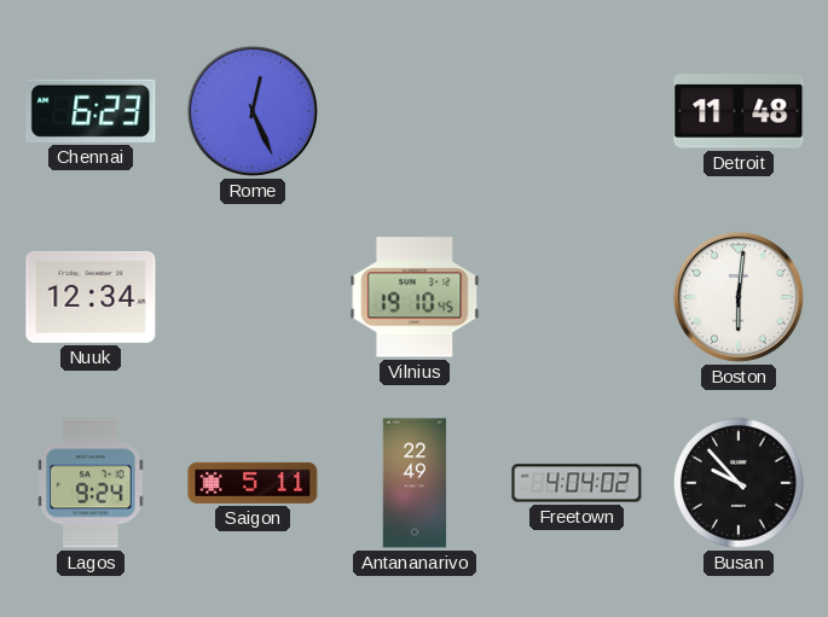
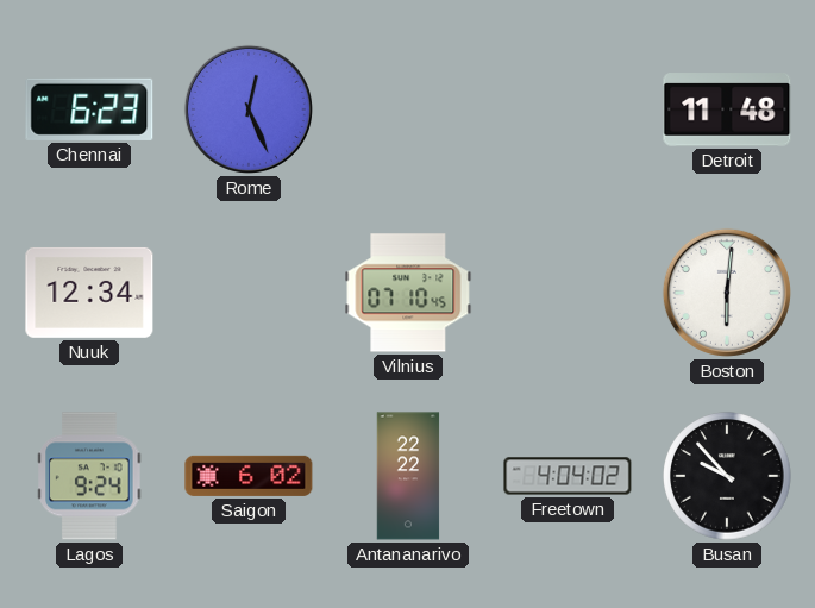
Vilnius: 19:10 -> 07:10
Saigon: 5:11 -> 6:02
Antananarivo: 22:49 -> 22:22
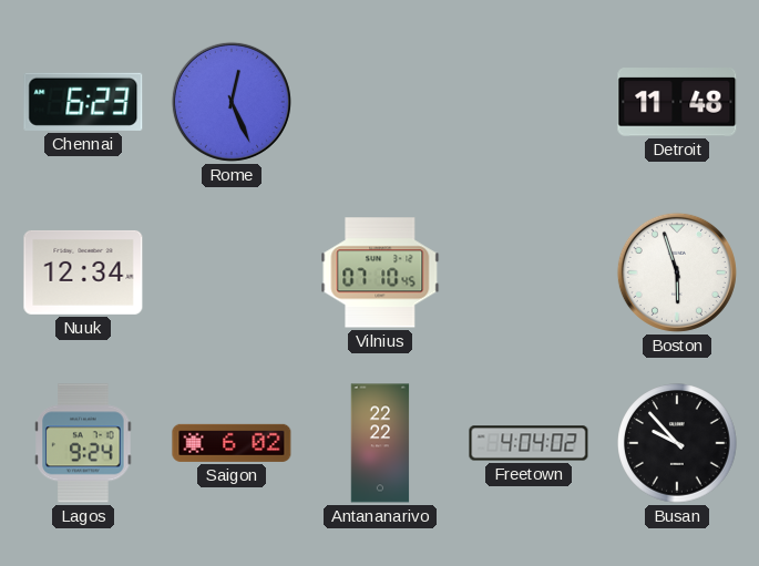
Boston: 6:01 -> 5:57
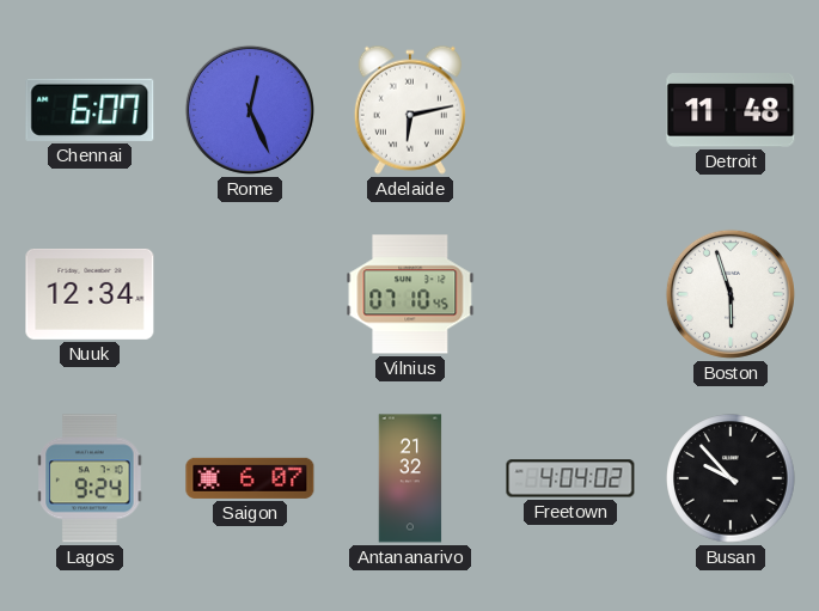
Chennai: 6:23 -> 6:07
Adelaide: none -> 6:13
Saigon: 6:02 -> 6:07
Antananarivo: 22:22 -> 21:32
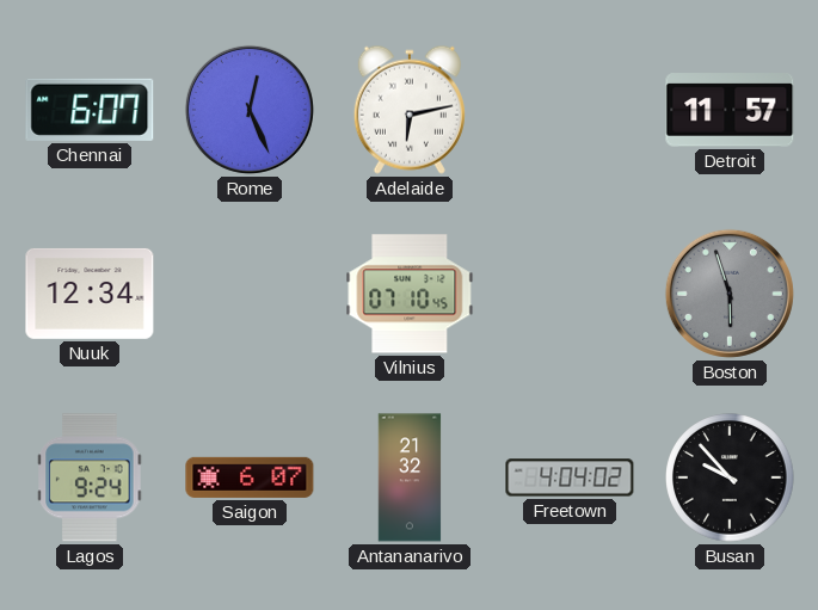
Detroit: 11:48 -> 11:57
Boston dial: white -> grey
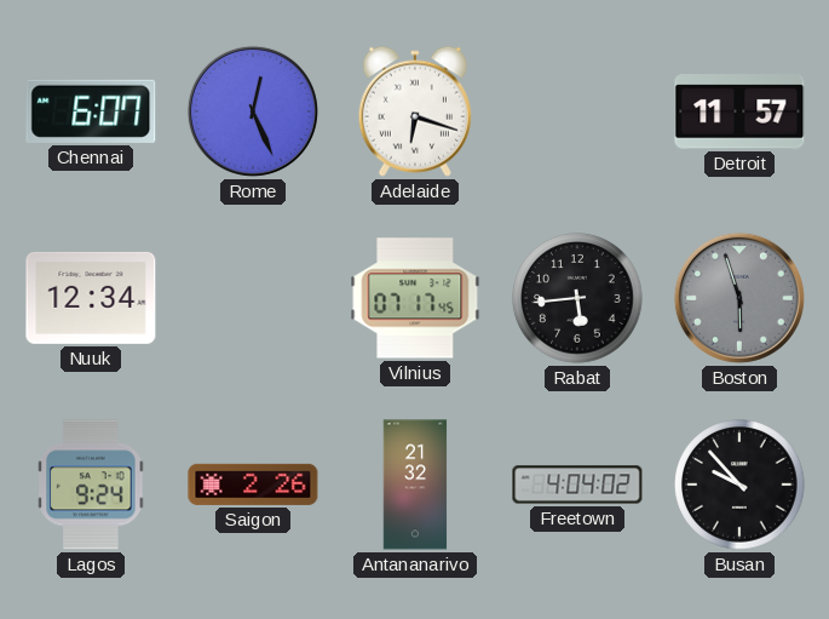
Adelaide: 6:13 -> 6:18
Vilnius: 07:10 -> 07:17
Rabat: none -> 5:44
Saigon: 6:07 -> 2:26
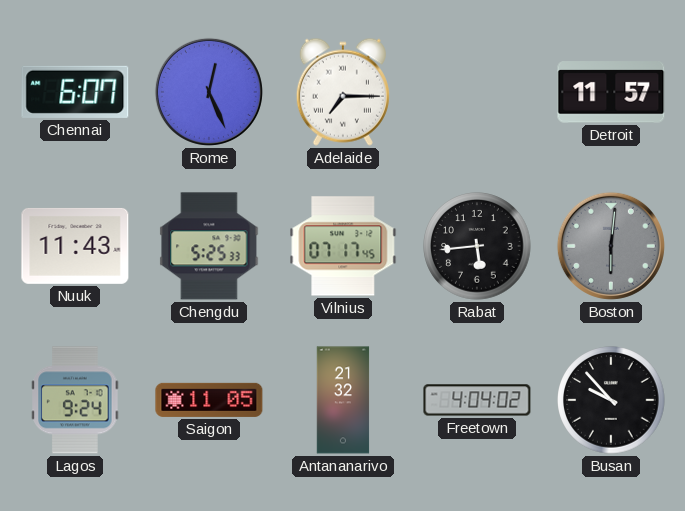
Adelaide: 6:18 -> 7:15
Nuuk: 12:34 -> 11:43
Chengdu: none -> 5:25
Boston: 5:57 -> 6:01
Saigon: 2:26 -> 11:05
